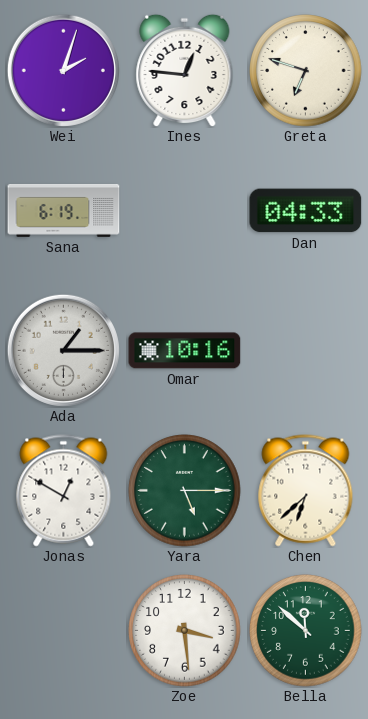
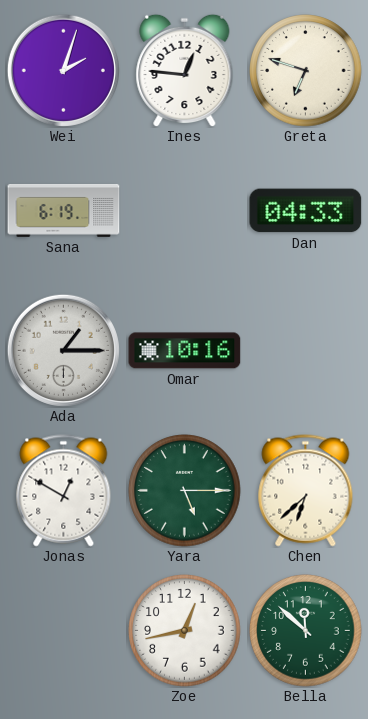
Zoe: 3:29 -> 12:43
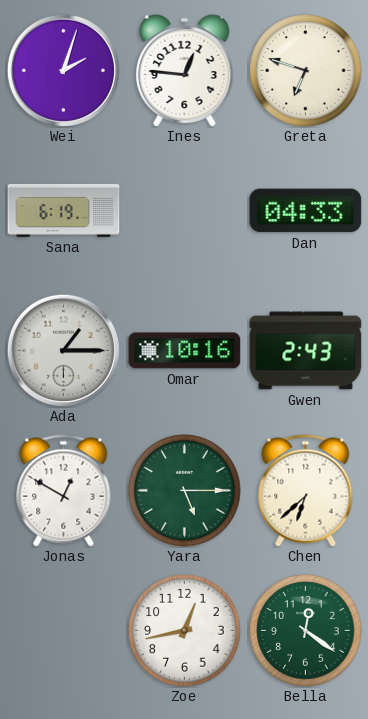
Gwen: none -> 2:43
Bella: 11:52 -> 12:21
